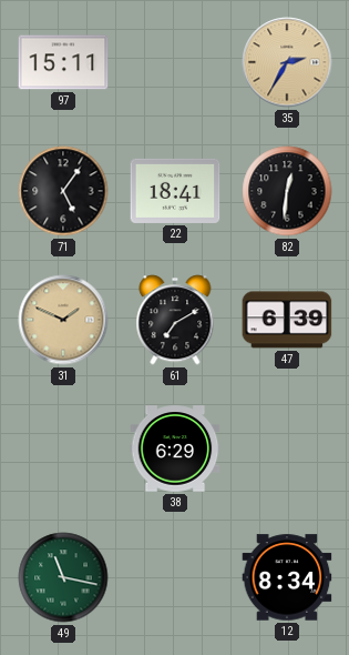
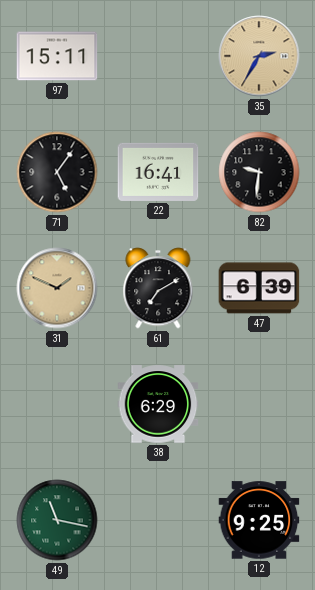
22: 18:41 -> 16:41
82: 12:31 -> 9:31
12: 8:34 -> 9:25
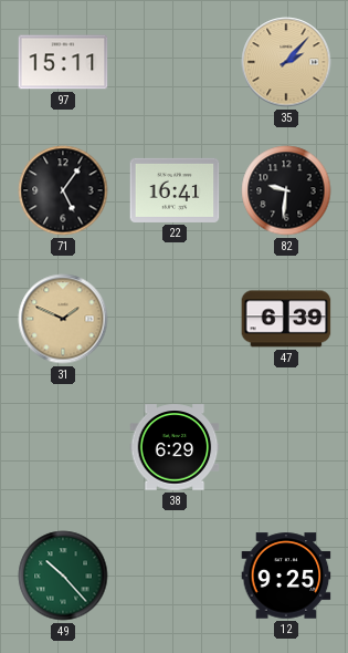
35: 2:35 -> 2:07
61: 7:10 -> none
49: 11:17 -> 10:23
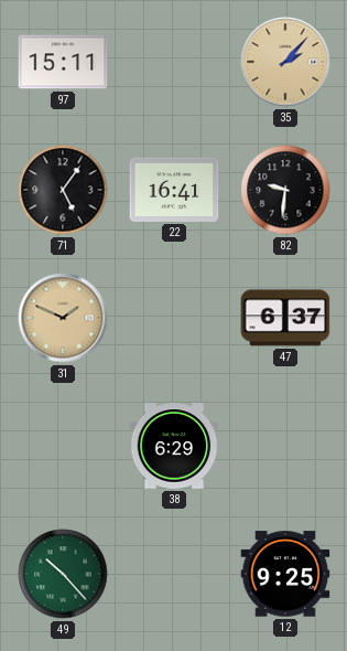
47: 6:39 -> 6:37
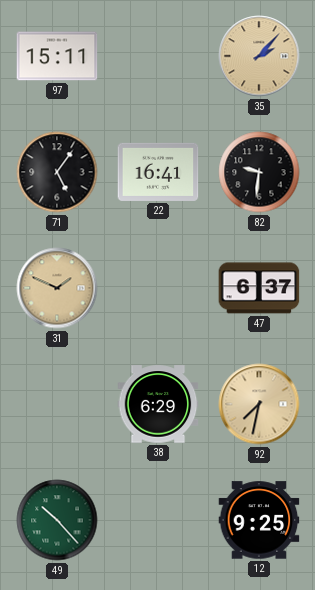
92: none -> 7:32
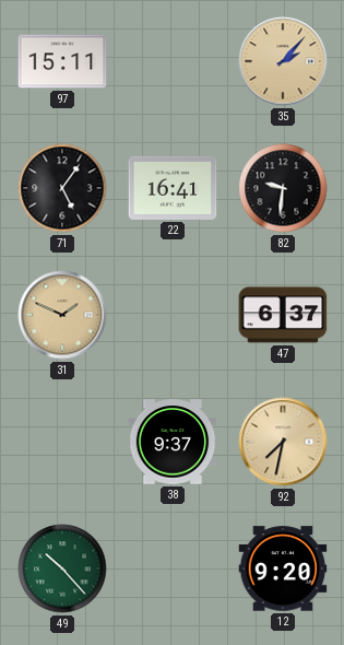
38: 6:29 -> 9:37
12: 9:25 -> 9:20
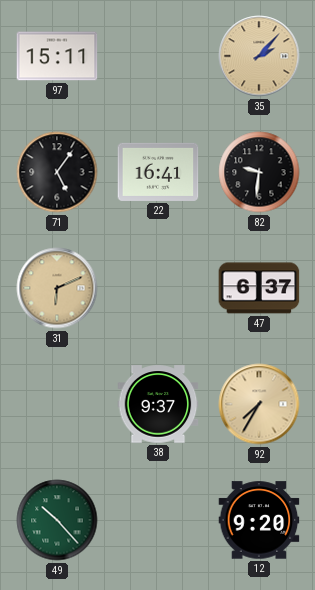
31: 1:49 -> 6:11
92: 7:32 -> 7:35
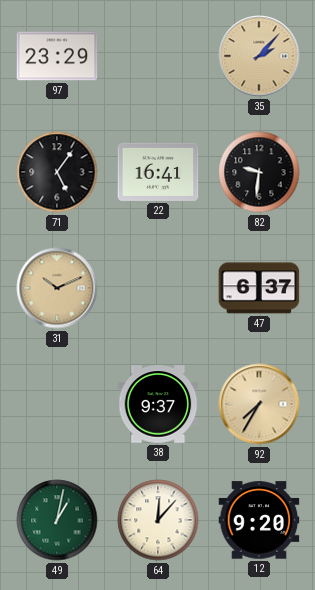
97: 15:11 -> 23:29
31: 6:11 -> 10:11
49: 10:23 -> 1:02
64: none -> 12:07
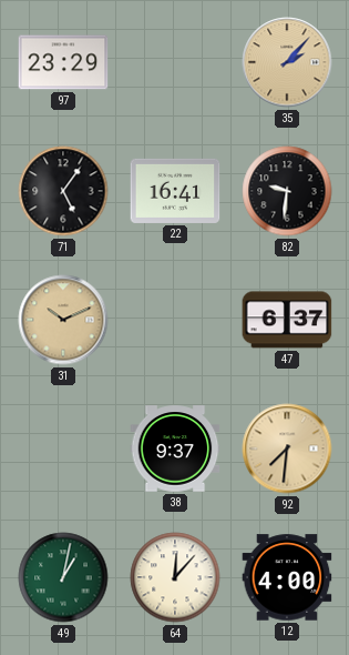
92: 7:35 -> 7:31
12: 9:20 -> 4:00
